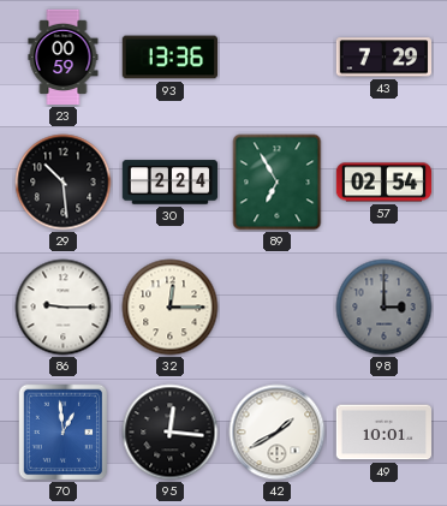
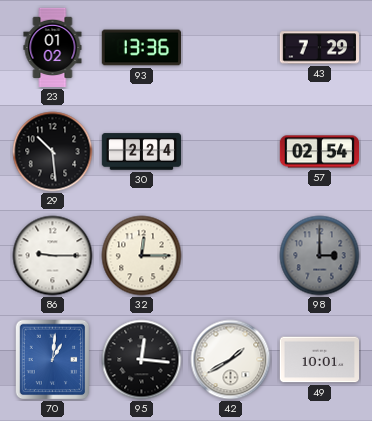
23: 00:59 -> 01:02
89: 6:55 -> none
70: 12:59 -> 1:01
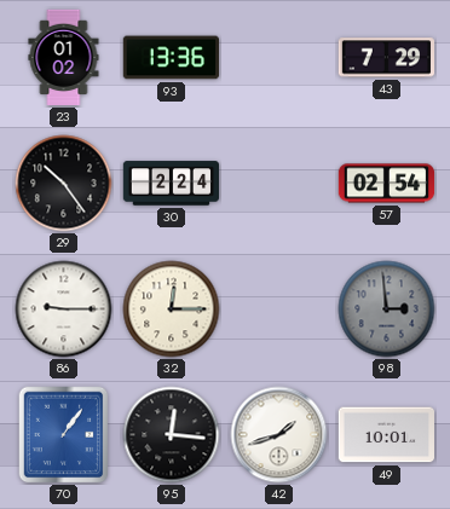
29: 10:29 -> 10:24
98: 3:00 -> 2:59
70: 1:01 -> 1:06
42: 1:40 -> 1:42
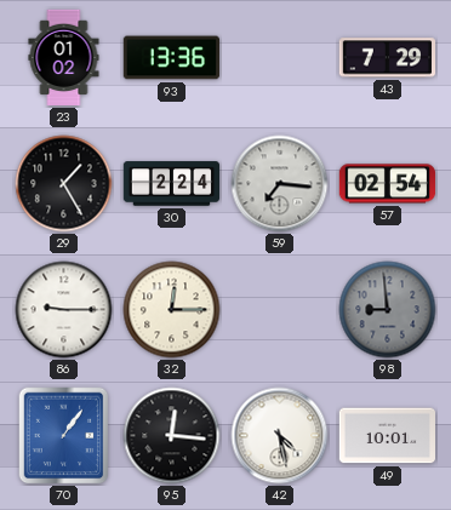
29: 10:24 -> 1:25
59: none -> 7:16
98: 2:59 -> 8:59
42: 1:42 -> 4:28
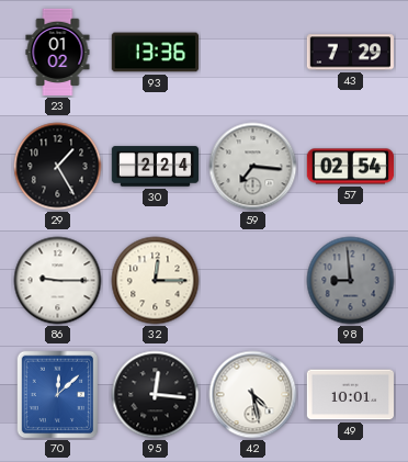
70: 1:06 -> 12:08
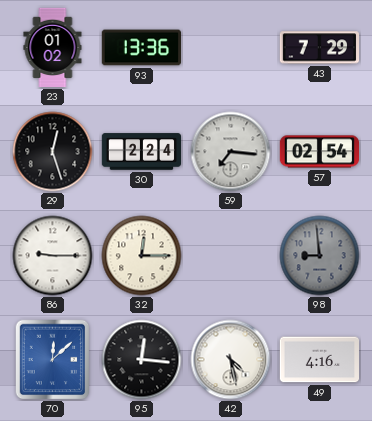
29: 1:25 -> 12:27
49: 10:01 -> 4:16
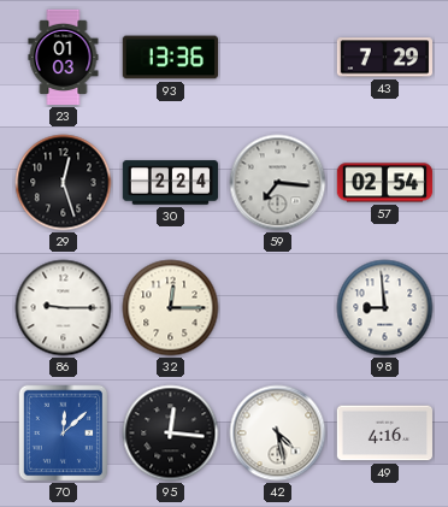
23: 01:02 -> 01:03
98 dial: grey -> white
